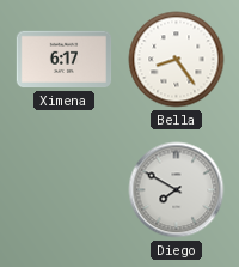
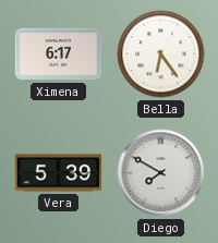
Bella: 8:24 -> 6:24
Vera: none -> 5:39
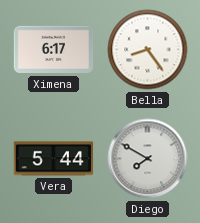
Bella: 6:24 -> 8:24
Vera: 5:39 -> 5:44
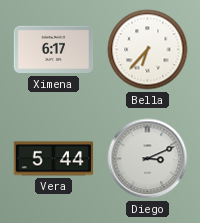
Bella: 8:24 -> 6:37
Diego: 7:50 -> 3:11
